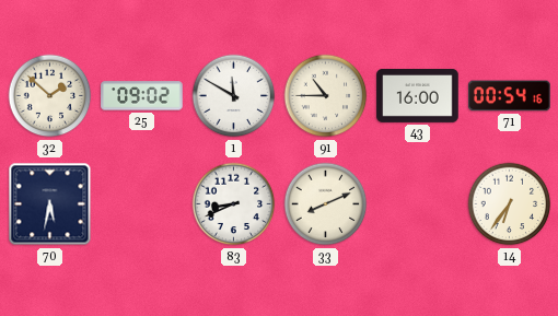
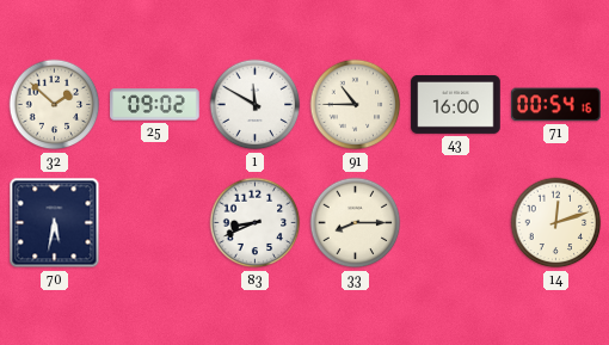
33: 8:11 -> 8:15
14: 6:36 -> 12:12
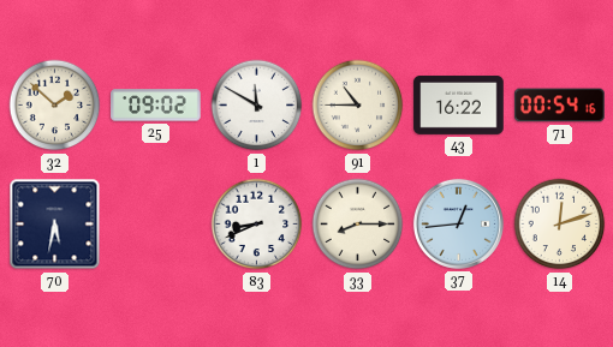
43: 16:00 -> 16:22
37: none -> 12:44
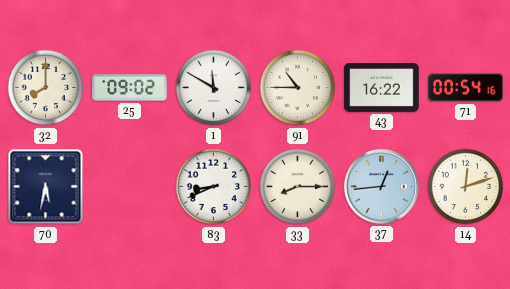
32: 1:52 -> 8:00
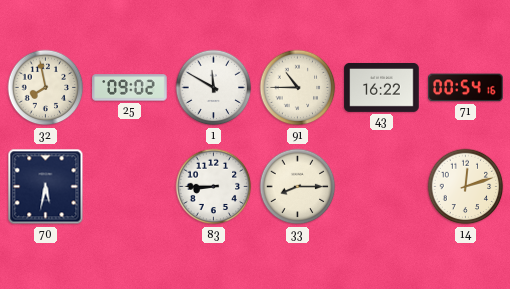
32: 8:00 -> 7:58
83: 8:41 -> 8:45
37: 12:44 -> none
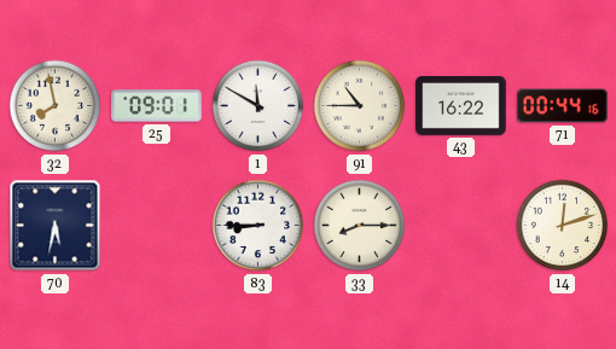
25: 09:02 -> 09:01
71: 00:54 -> 00:44
